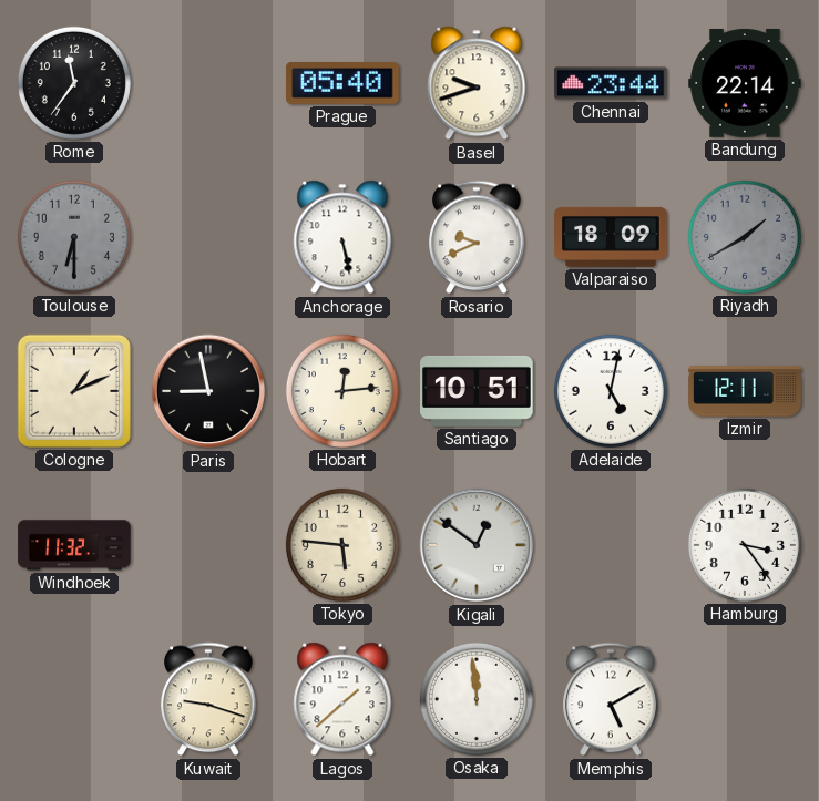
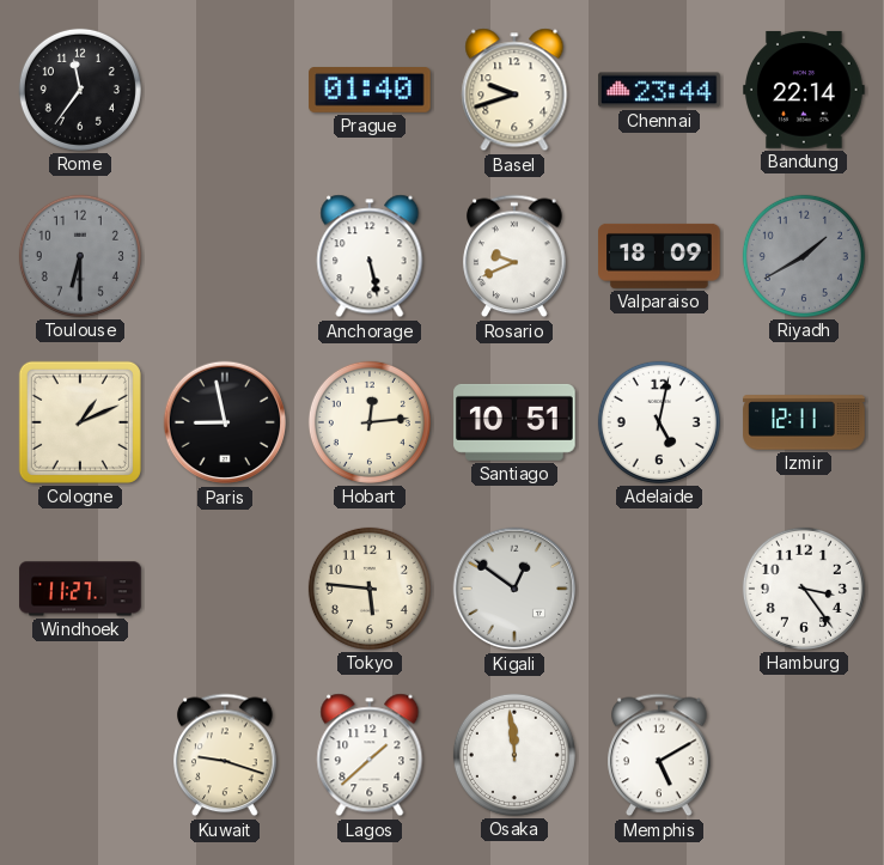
Prague: 05:40 -> 01:40
Windhoek: 11:32 -> 11:27
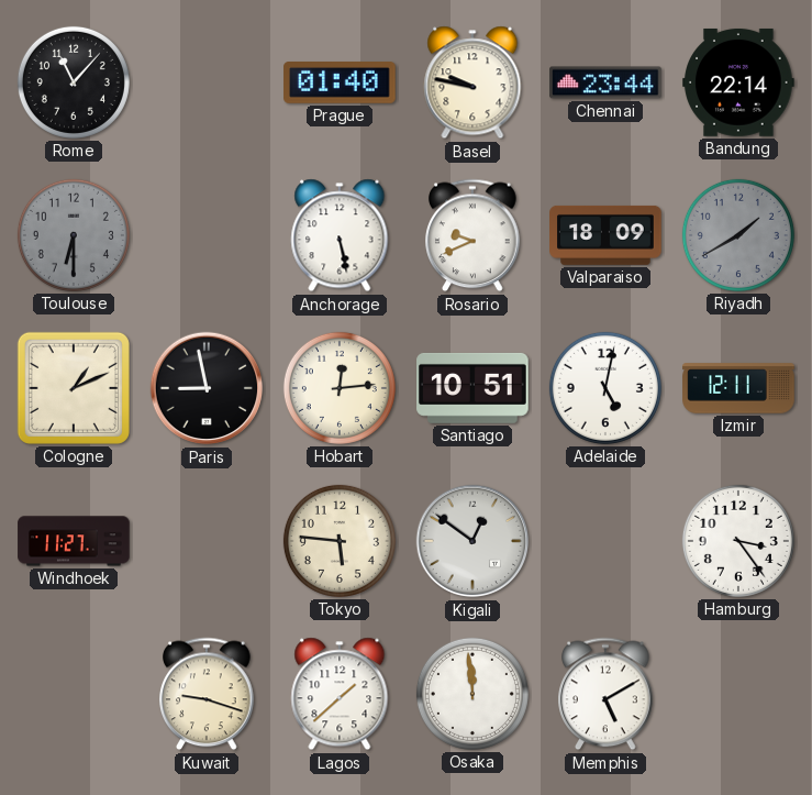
Rome: 11:36 -> 11:07
Basel: 9:42 -> 9:47
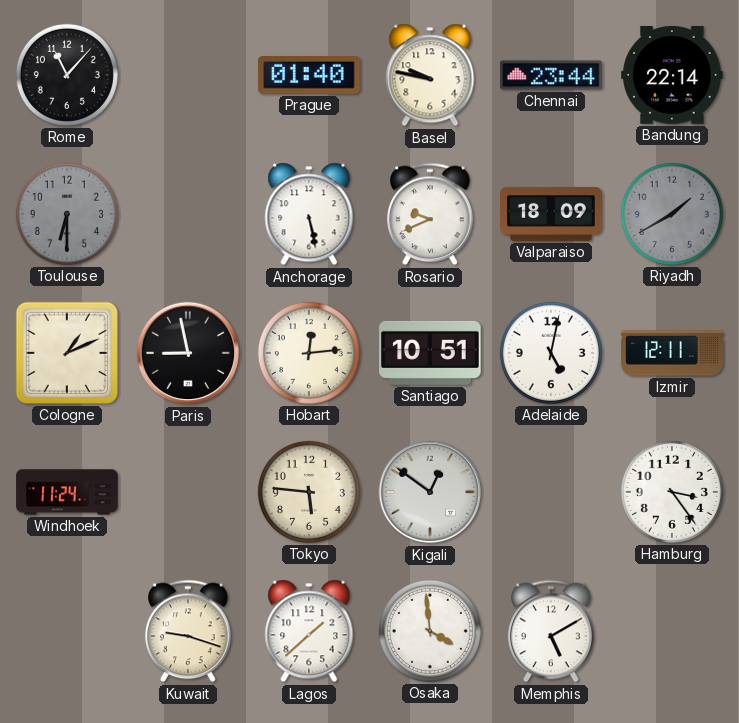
Windhoek: 11:27 -> 11:24
Osaka: 11:59 -> 3:59
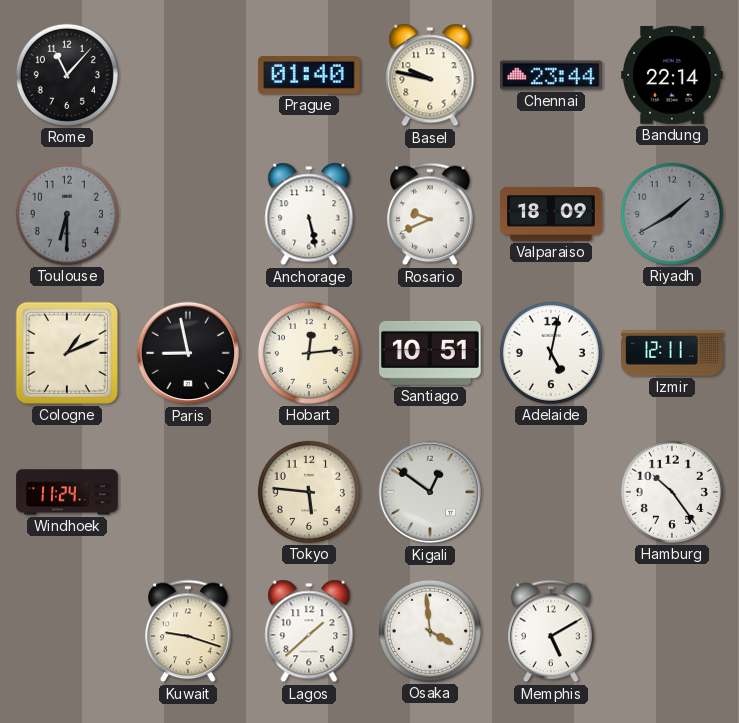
Hamburg: 3:24 -> 10:24
